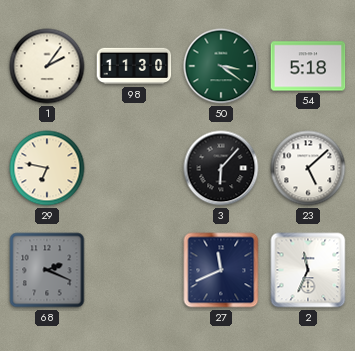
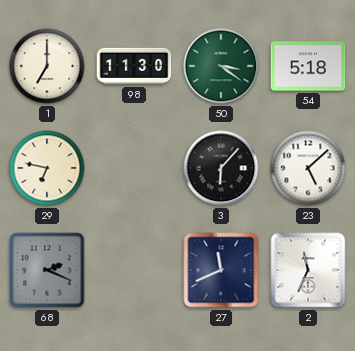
1: 2:06 -> 7:00
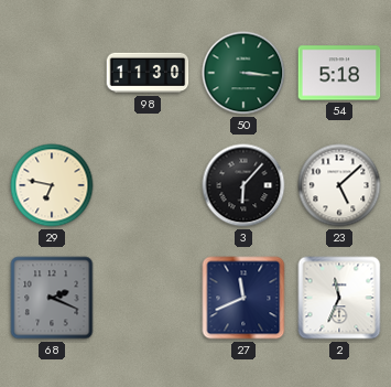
1: 7:00 -> none
50: 3:21 -> 3:16
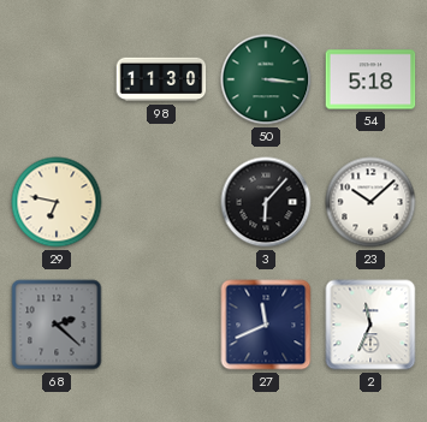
23: 5:08 -> 10:08
68: 2:19 -> 2:22
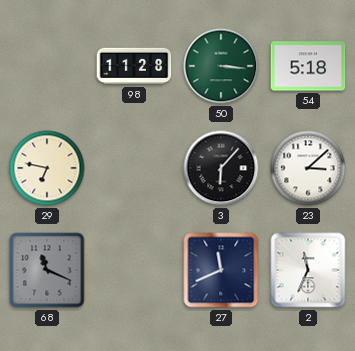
98: 11:30 -> 11:28
23: 10:08 -> 3:08
68: 2:22 -> 11:19
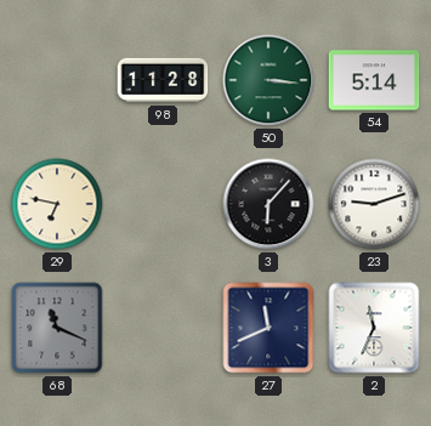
54: 5:18 -> 5:14
23: 3:08 -> 9:12
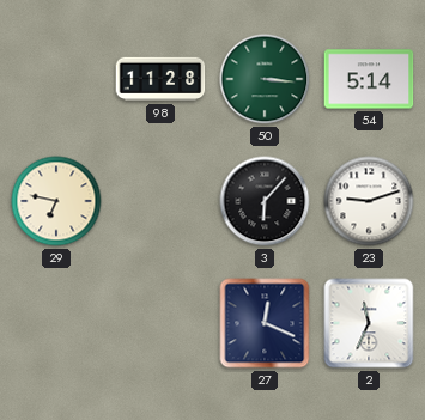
68: 11:19 -> none
27: 11:41 -> 12:19
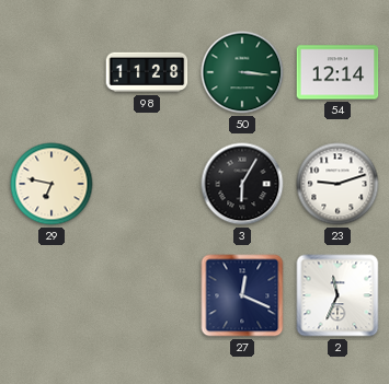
54: 5:14 -> 12:14
3: 6:07 -> 6:05
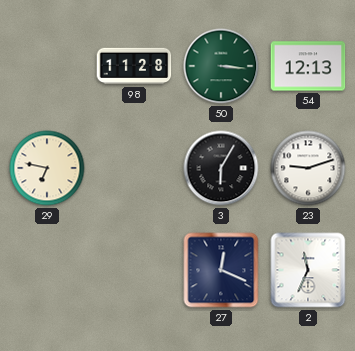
54: 12:14 -> 12:13
